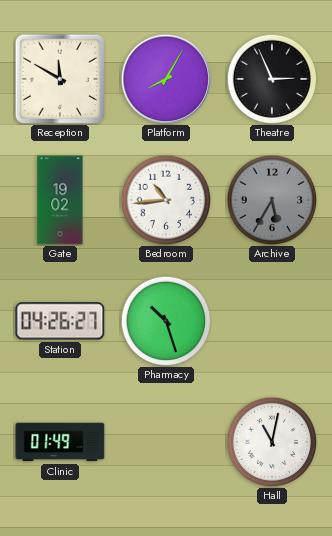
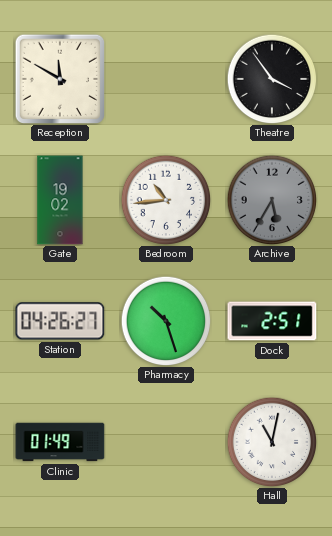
Platform: 8:05 -> none
Theatre: 2:56 -> 3:54
Dock: none -> 2:51
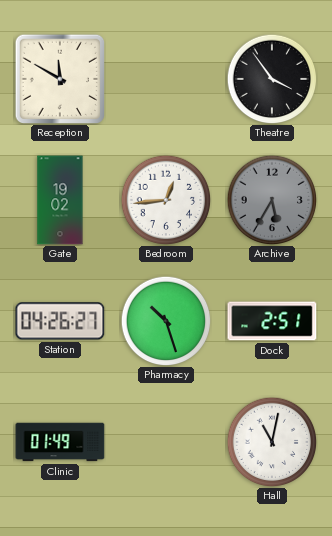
Bedroom: 10:44 -> 12:44
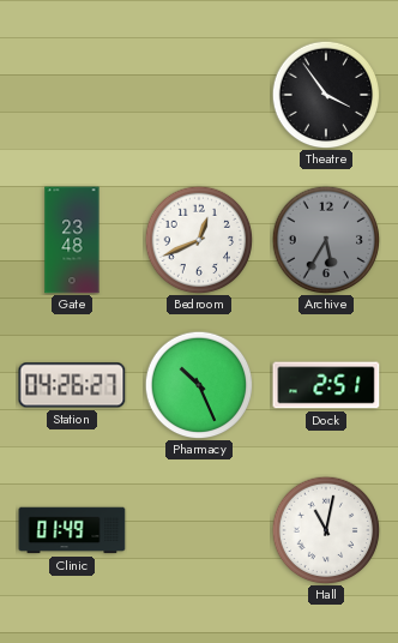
Reception: 11:50 -> none
Gate: 19:02 -> 23:48
Bedroom: 12:44 -> 12:41
Pharmacy: 10:27 -> 10:26
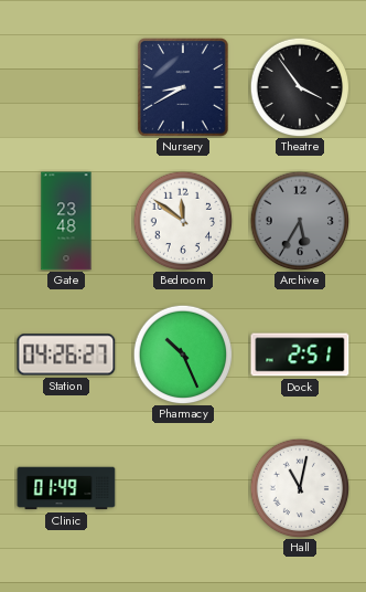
Nursery: none -> 8:40
Bedroom: 12:41 -> 11:51
